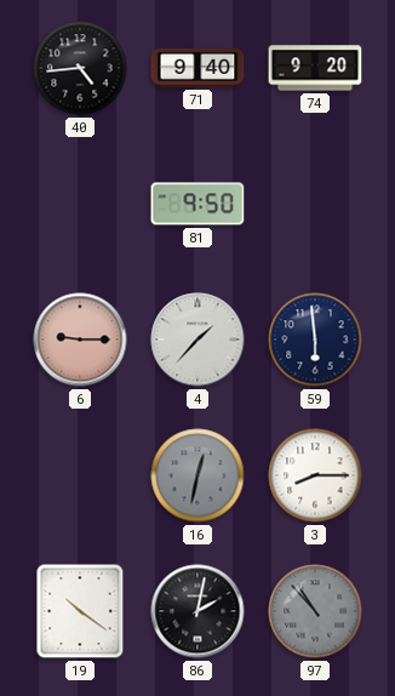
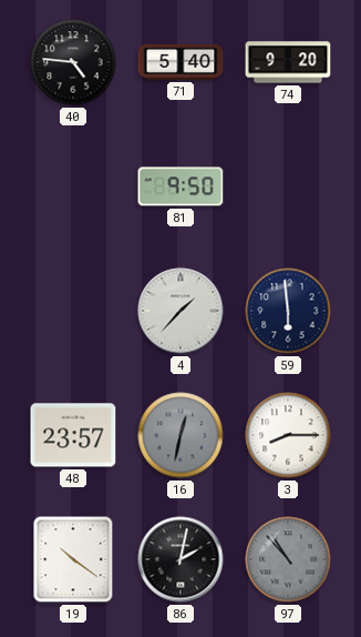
40: 4:44 -> 4:46
71: 9:40 -> 5:40
6: 9:15 -> none
48: none -> 23:57
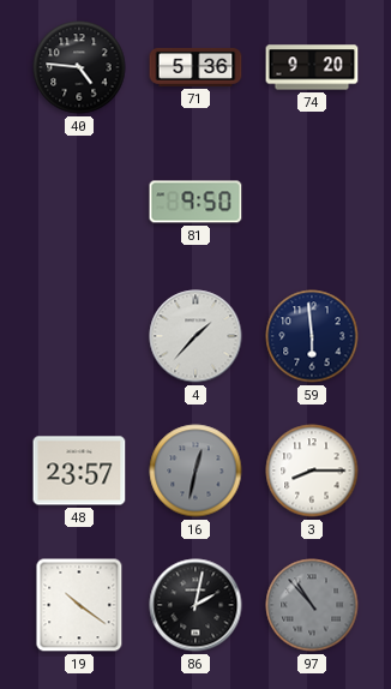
71: 5:40 -> 5:36
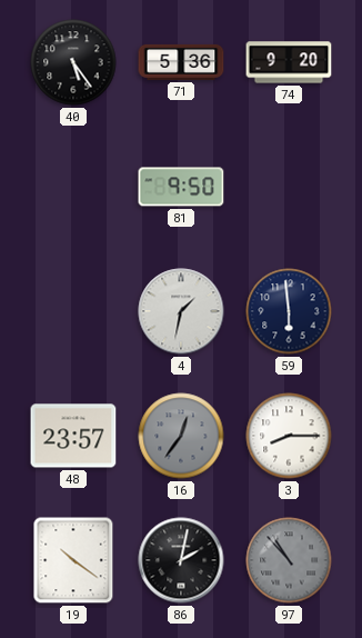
40: 4:46 -> 5:24
4: 1:37 -> 1:32
16: 12:32 -> 12:36
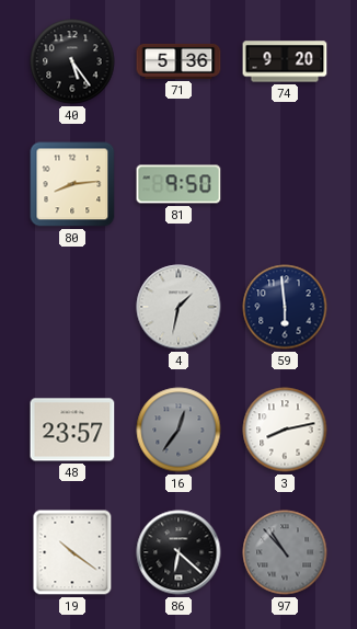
80: none -> 8:14
3: 8:15 -> 8:13
86: 2:02 -> 6:22
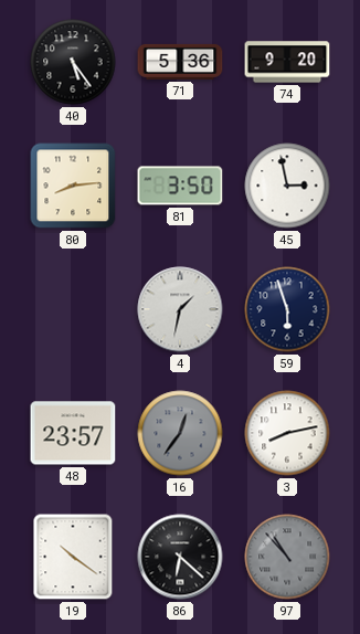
81: 9:50 -> 3:50
45: none -> 2:58
59: 5:59 -> 5:57
